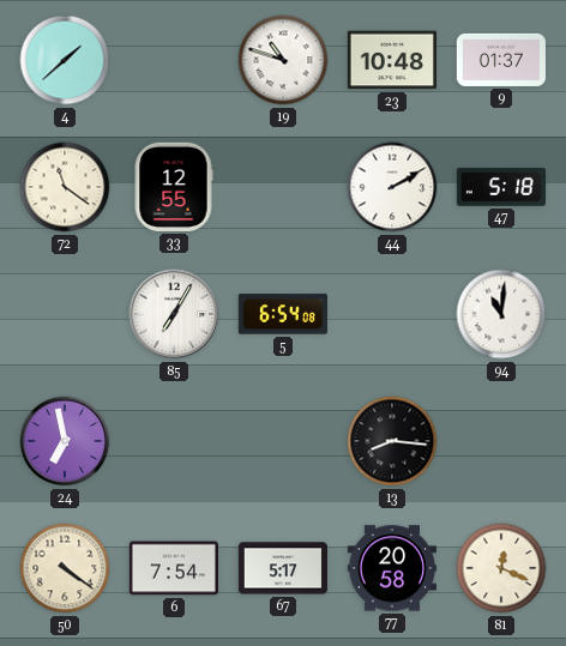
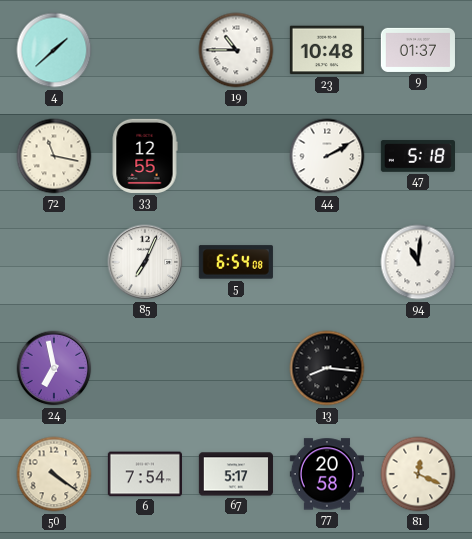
19: 10:48 -> 10:45
72: 11:21 -> 11:17
85: 7:05 -> 7:04
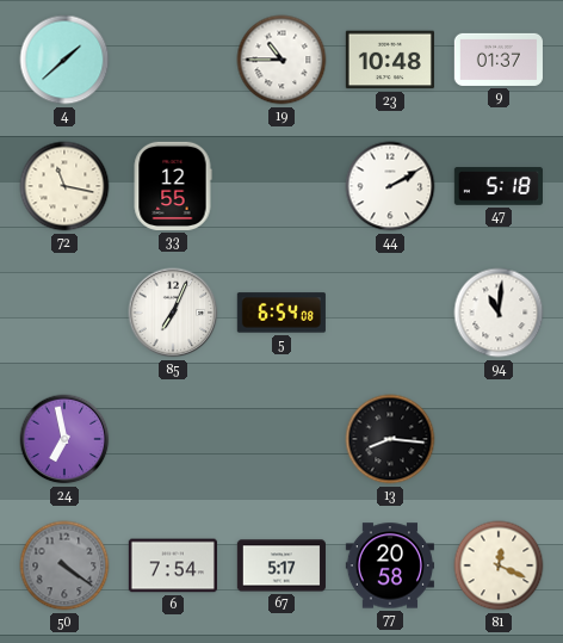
50 dial: cream -> grey
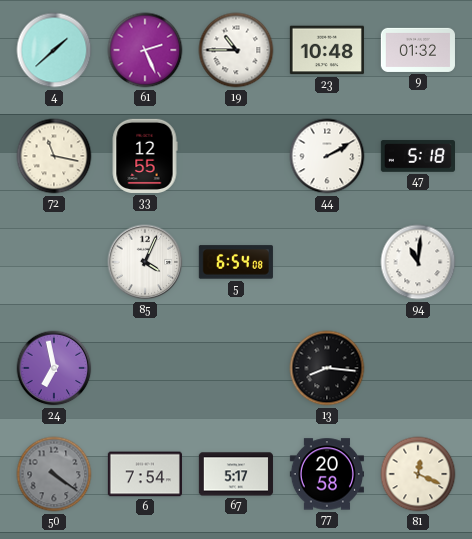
61: none -> 2:26
9: 01:37 -> 01:32
85: 7:04 -> 4:04
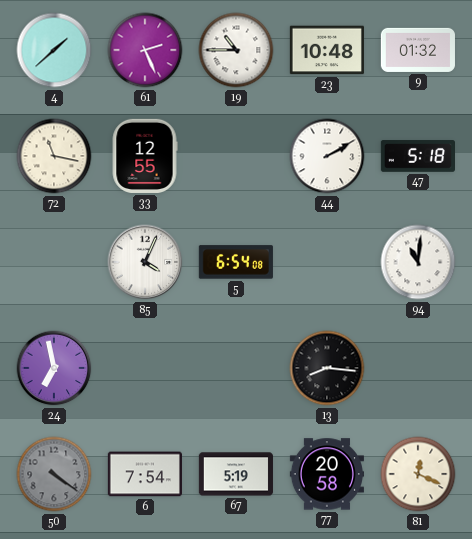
67: 5:17 -> 5:19
